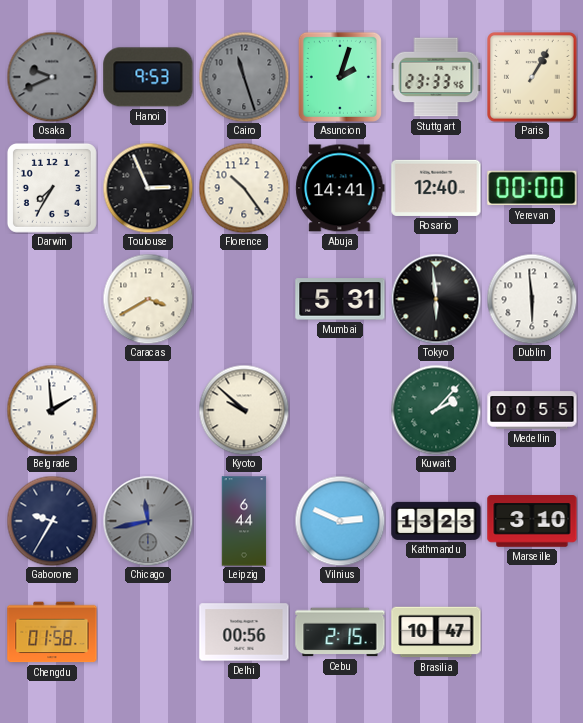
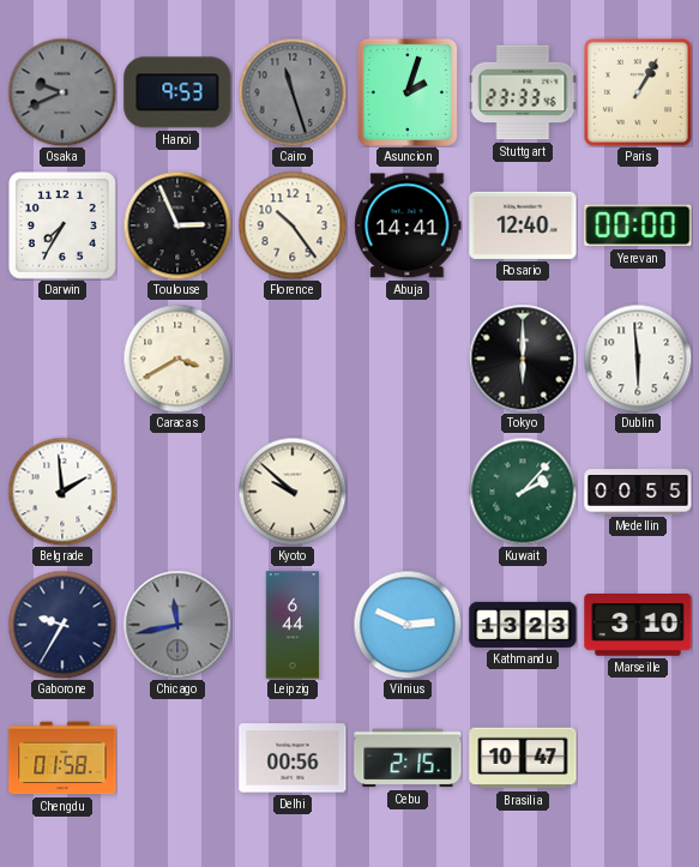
Mumbai: 5:31 -> none
Tokyo: 5:59 -> 6:00
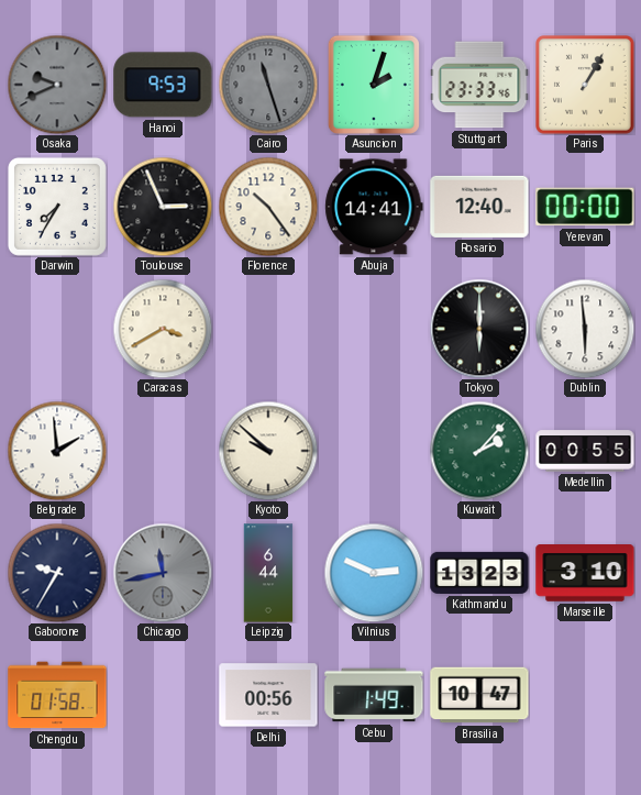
Cebu: 2:15 -> 1:49
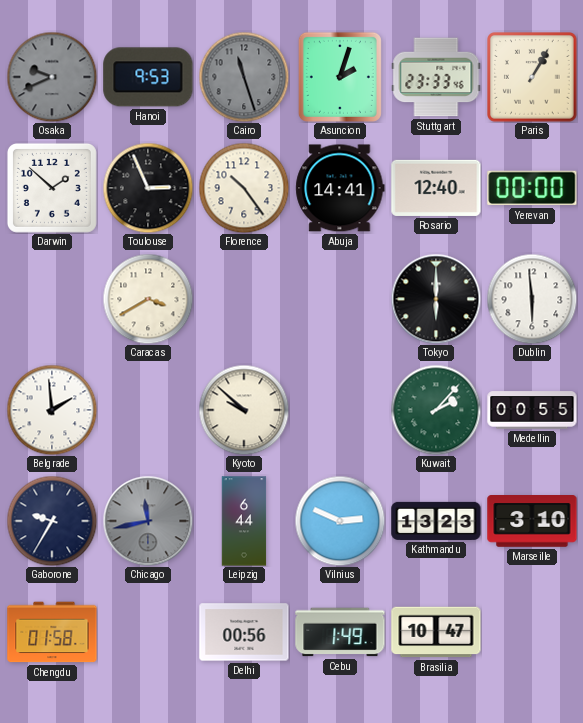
Darwin: 7:35 -> 1:52
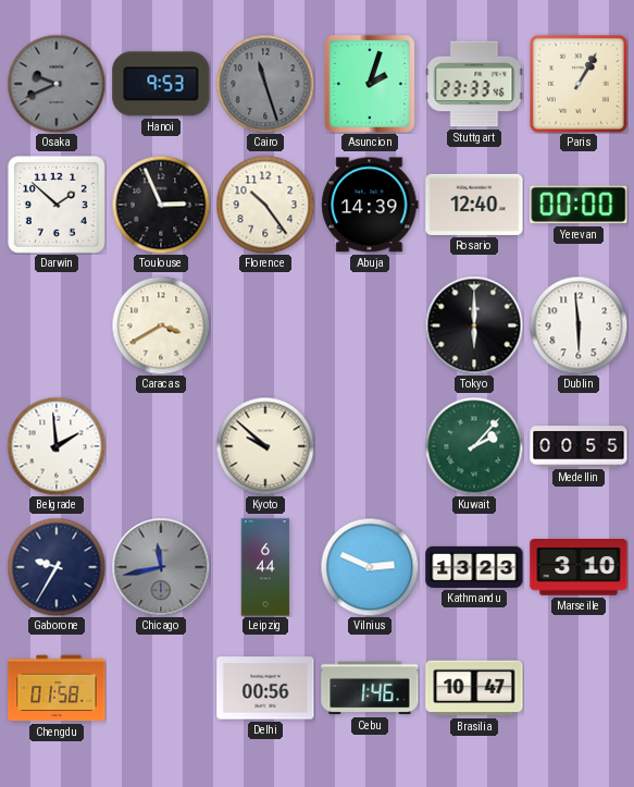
Abuja: 14:41 -> 14:39
Cebu: 1:49 -> 1:46
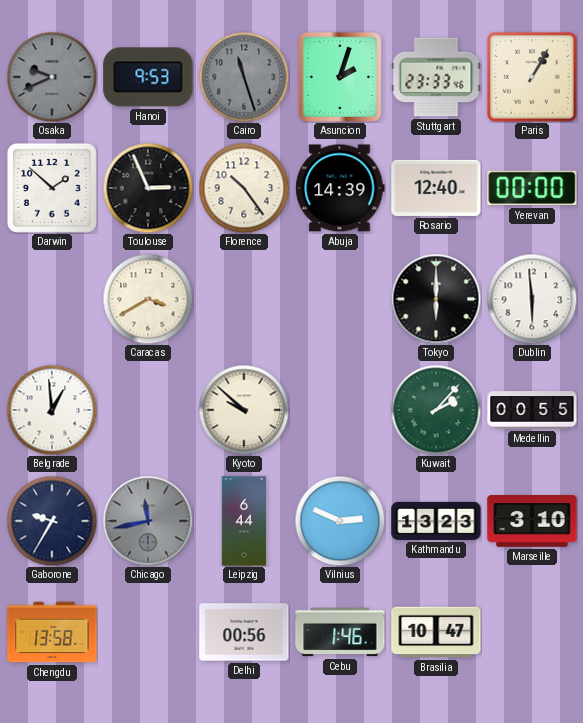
Belgrade: 1:59 -> 12:59
Chengdu: 01:58 -> 13:58
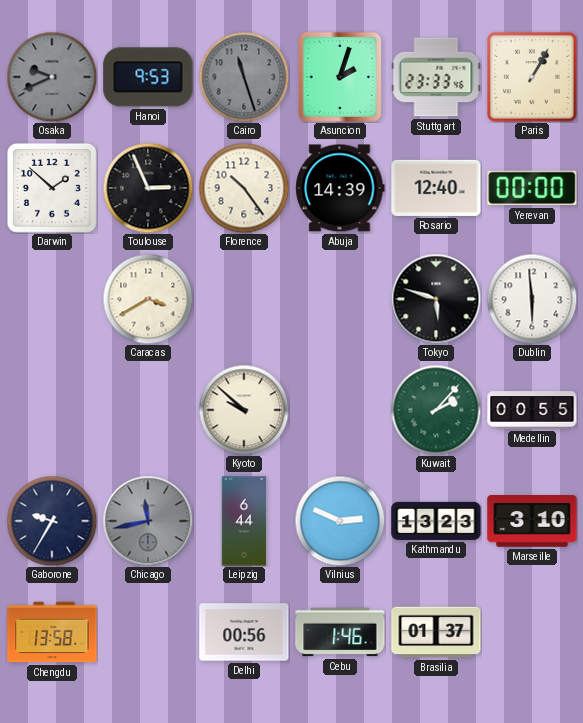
Tokyo: 6:00 -> 5:48
Belgrade: 12:59 -> none
Brasilia: 10:47 -> 01:37
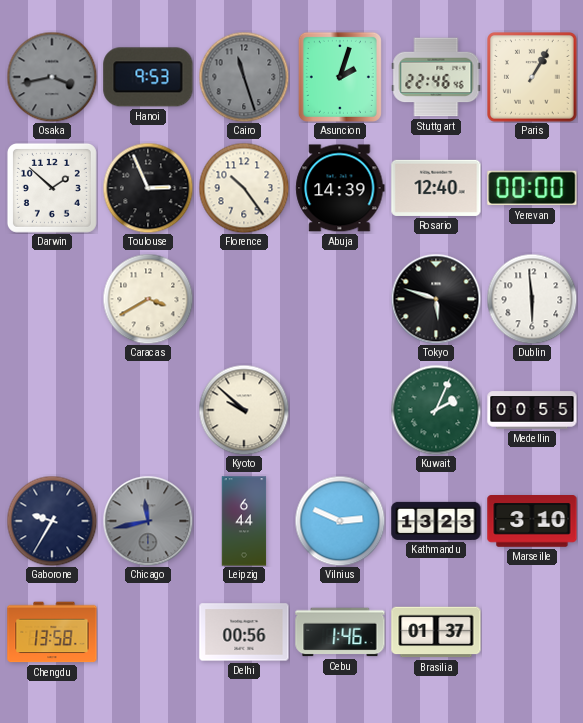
Osaka: 9:41 -> 3:43
Stuttgart: 23:33 -> 22:46
Kuwait: 2:07 -> 2:04
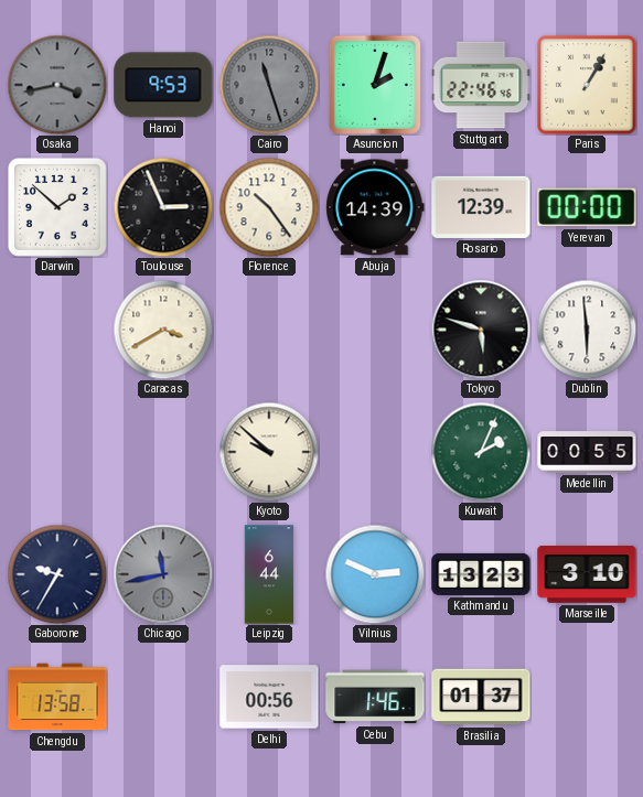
Rosario: 12:40 -> 12:39
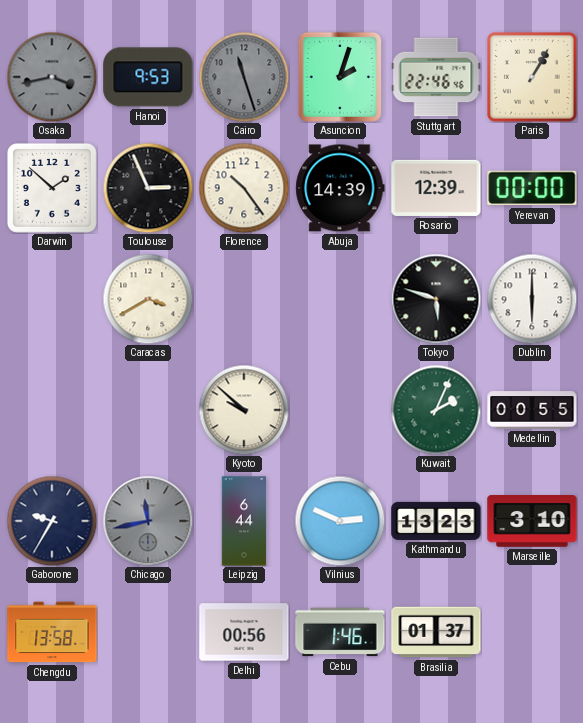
Dublin: 5:59 -> 6:00
